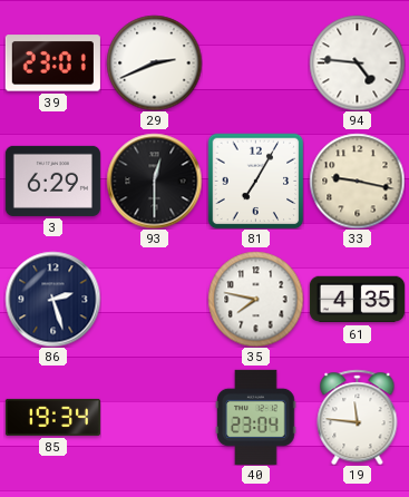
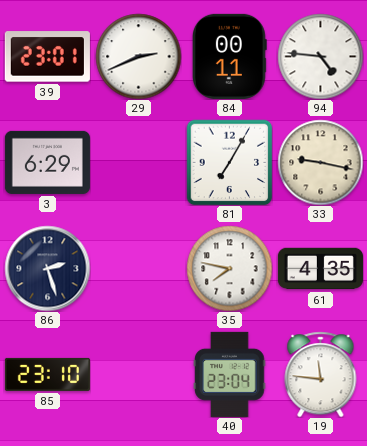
84: none -> 00:11
93: 12:30 -> none
85: 19:34 -> 23:10
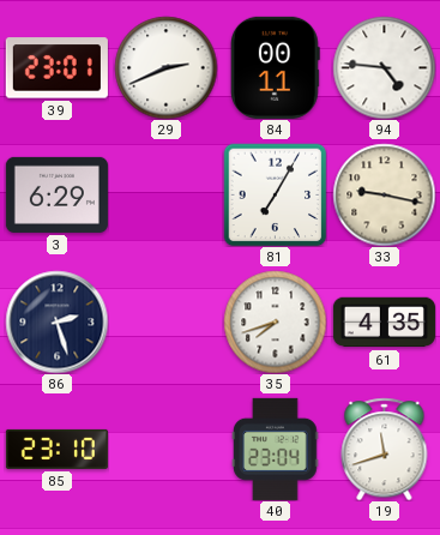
35: 7:47 -> 7:42
19: 11:46 -> 11:42
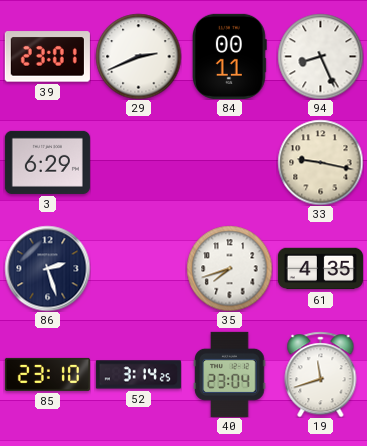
94: 4:46 -> 8:26
81: 7:05 -> none
52: none -> 3:14
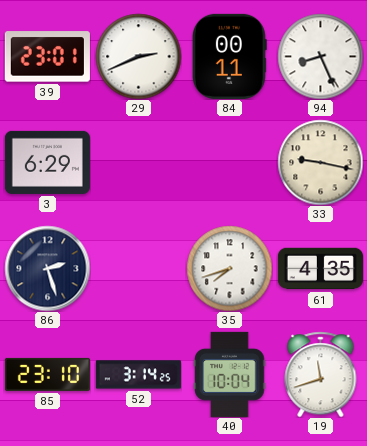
40: 23:04 -> 10:04
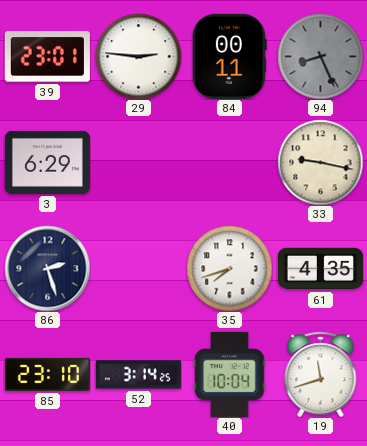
29: 2:41 -> 2:46
94 dial: white -> grey
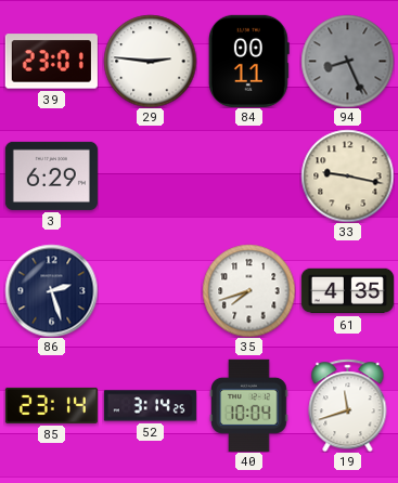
85: 23:10 -> 23:14
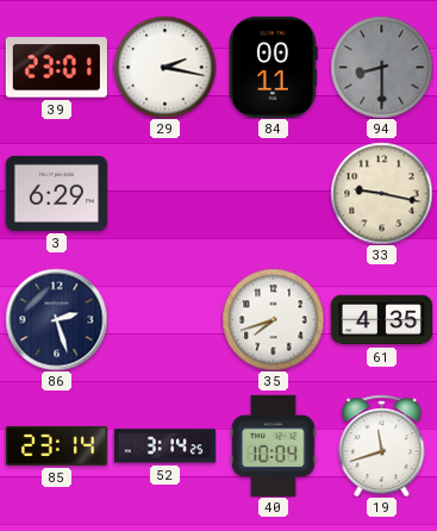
29: 2:46 -> 2:17
94: 8:26 -> 8:30
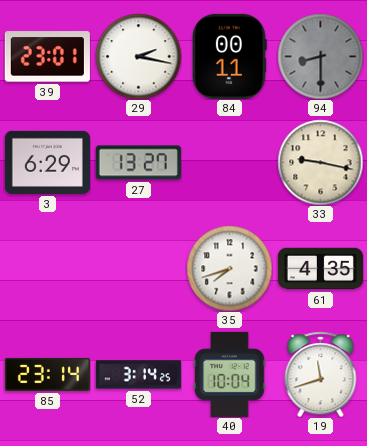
27: none -> 13:27
86: 2:27 -> none
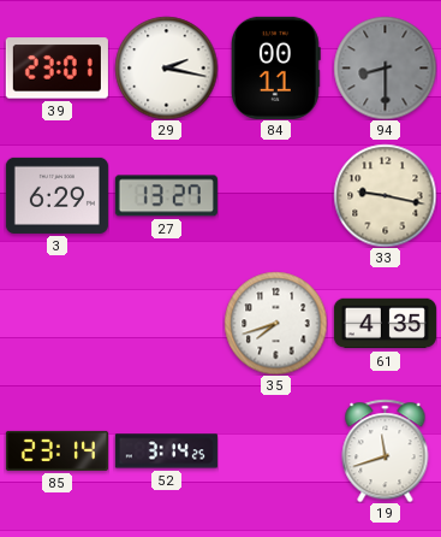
40: 10:04 -> none
